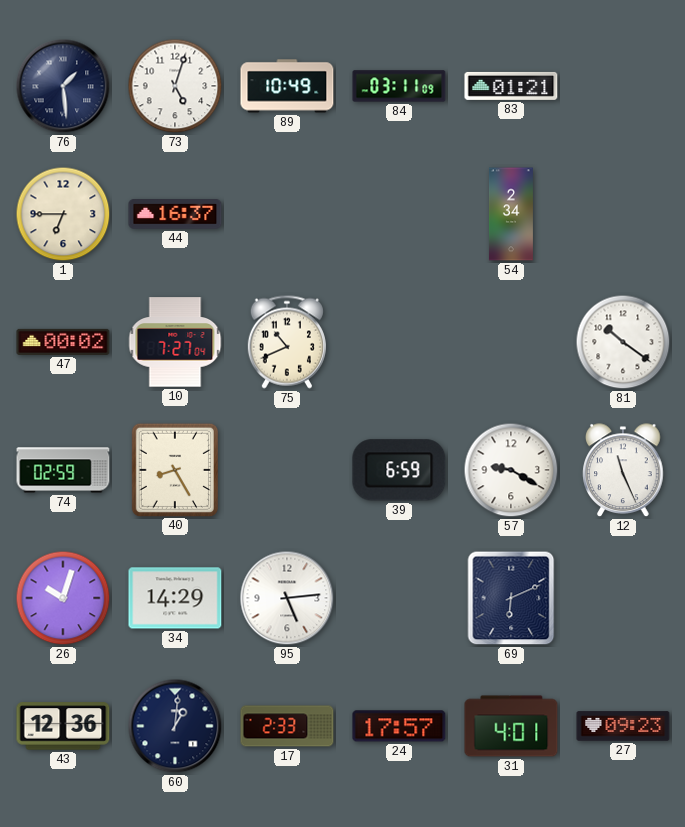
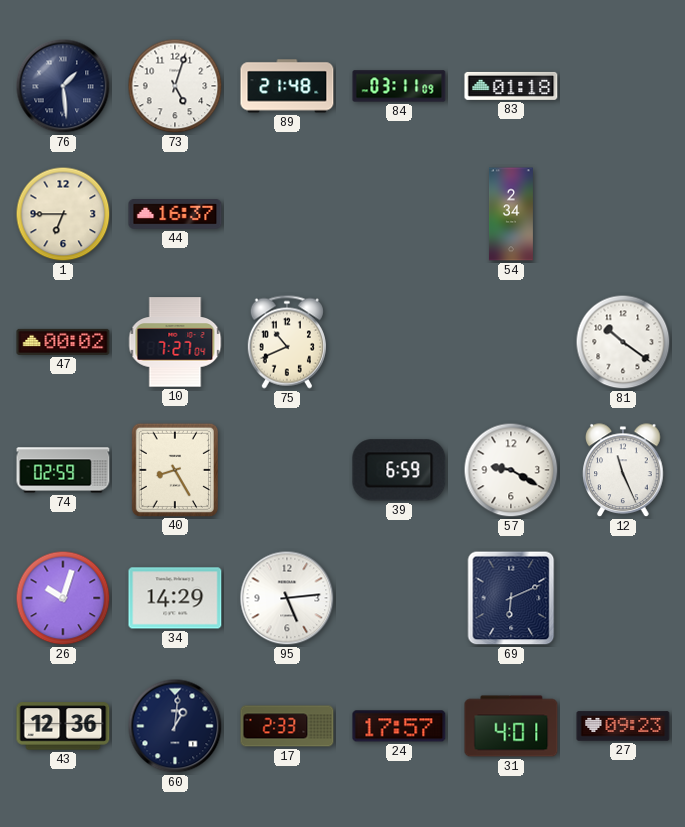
89: 10:49 -> 21:48
83: 01:21 -> 01:18
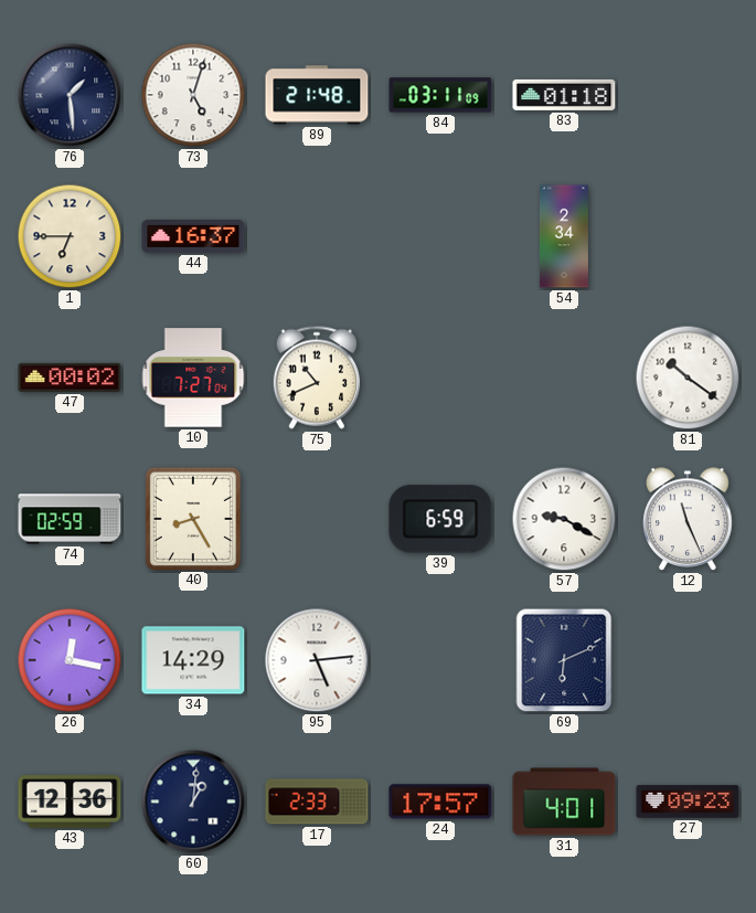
26: 10:03 -> 12:17
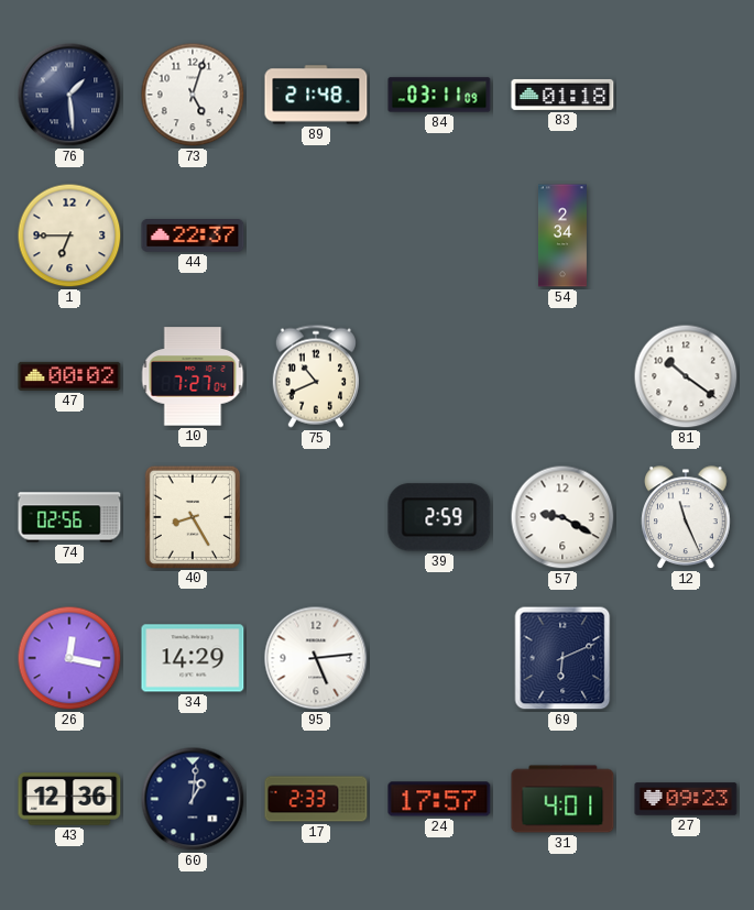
44: 16:37 -> 22:37
74: 02:59 -> 02:56
39: 6:59 -> 2:59
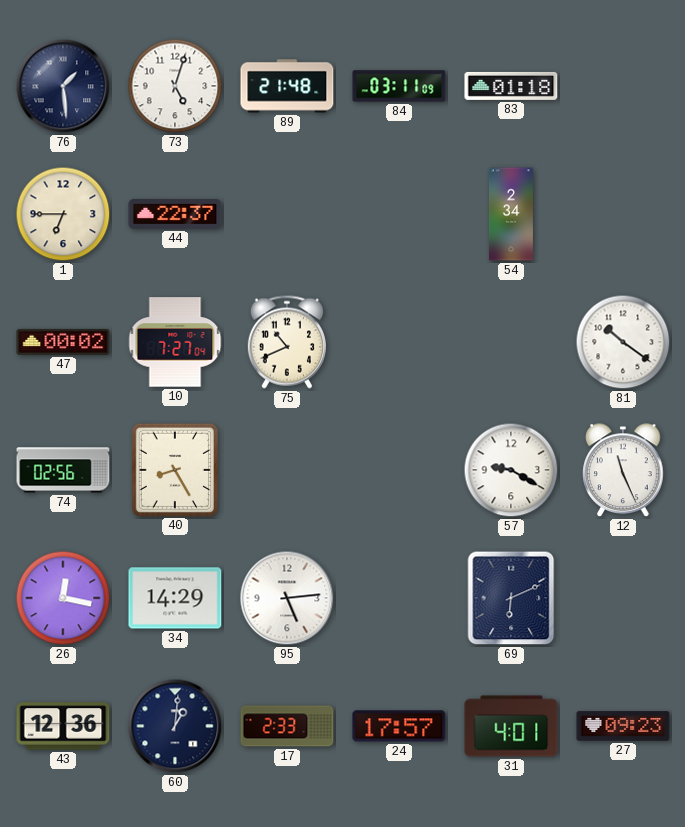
39: 2:59 -> none
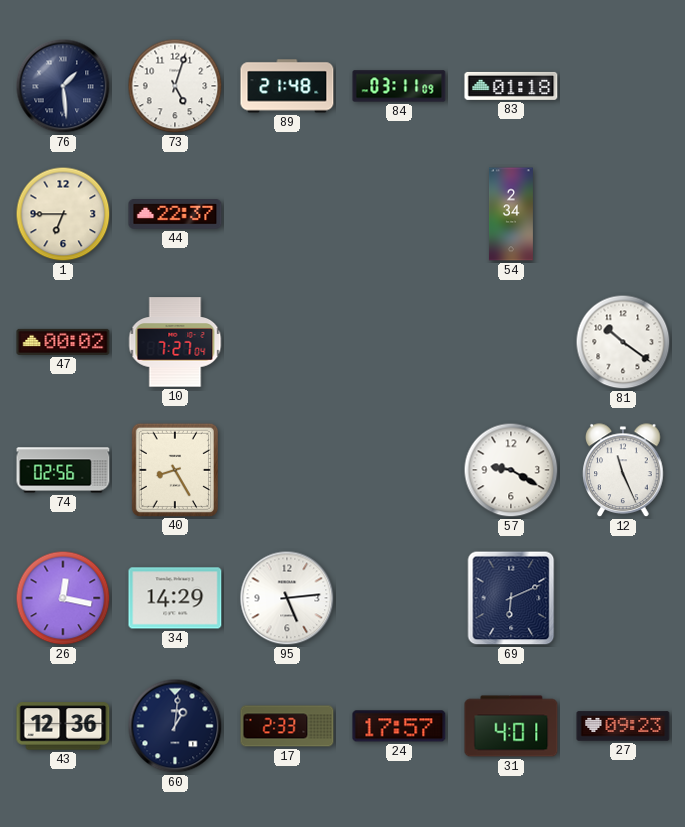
75: 10:41 -> none
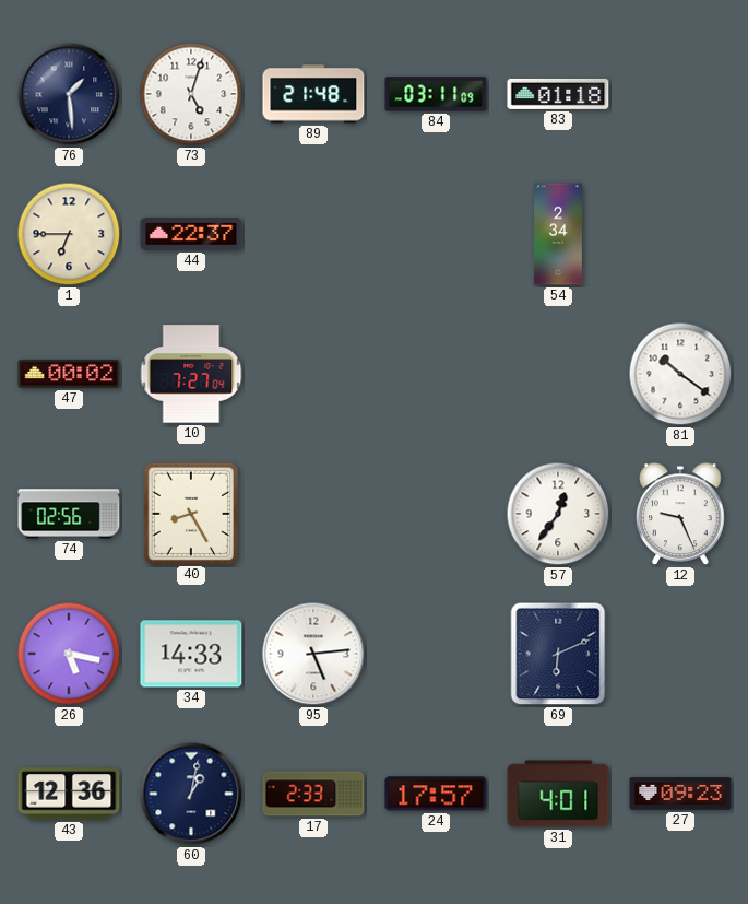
57: 9:20 -> 12:36
12: 11:26 -> 9:26
26: 12:17 -> 5:17
34: 14:29 -> 14:33
60: 1:01 -> 1:02
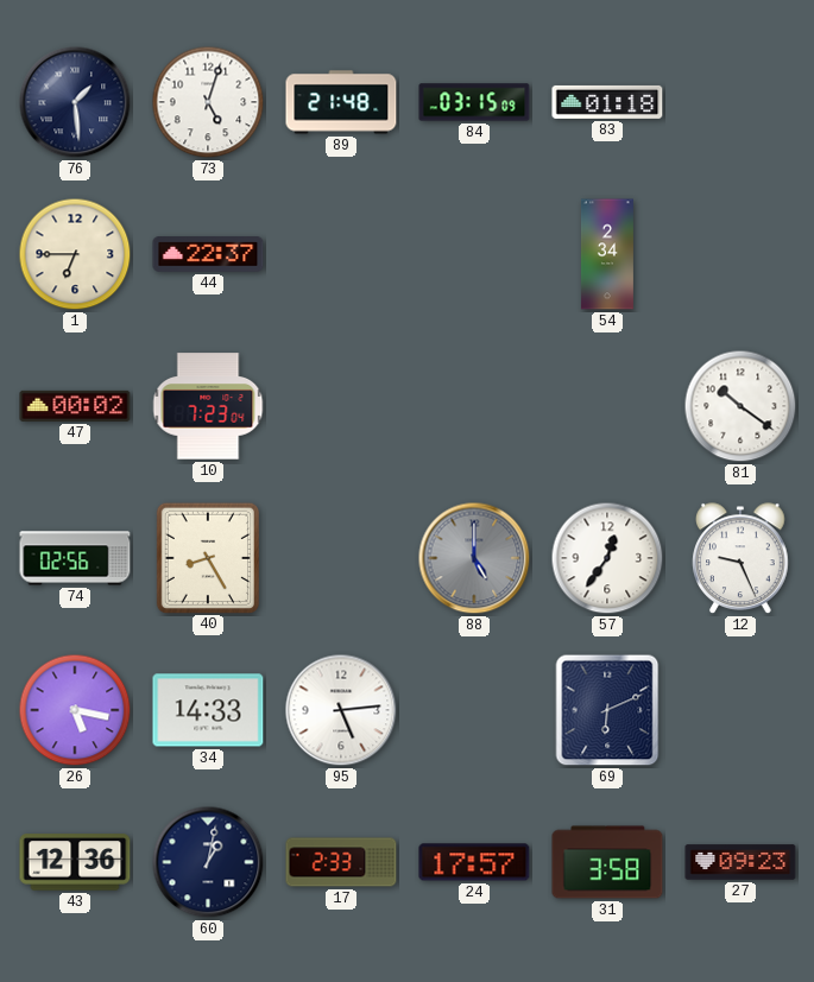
84: 03:11 -> 03:15
10: 7:27 -> 7:23
88: none -> 5:00
31: 4:01 -> 3:58
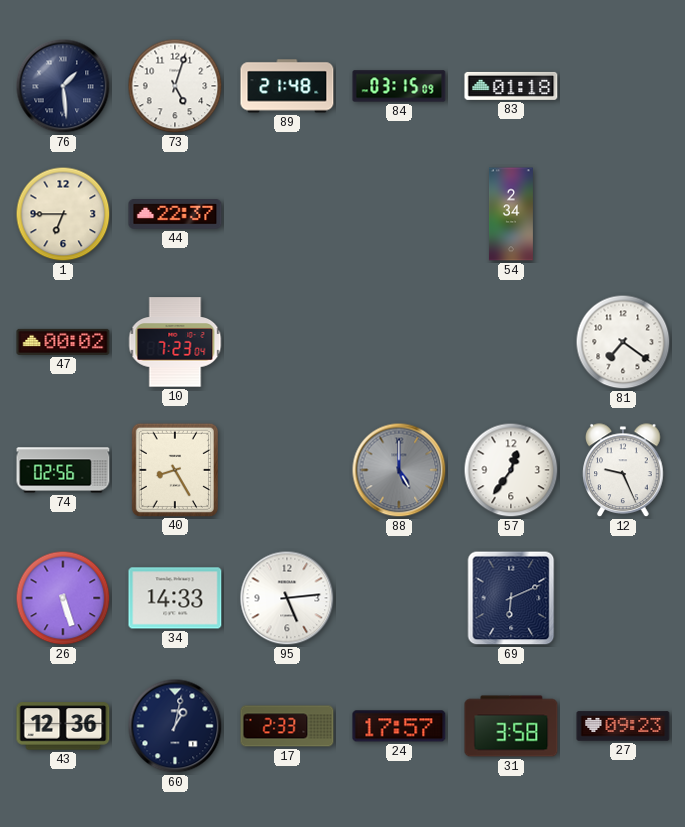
81: 10:21 -> 7:21
26: 5:17 -> 5:27
